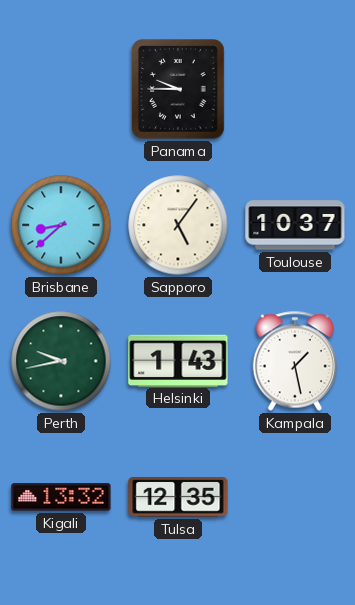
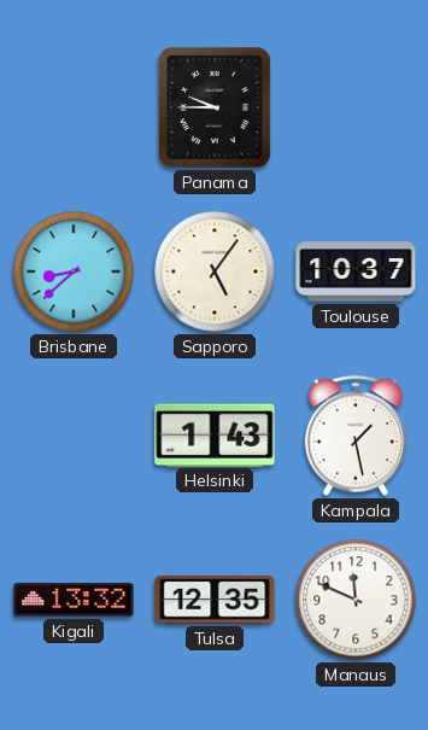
Perth: 9:43 -> none
Manaus: none -> 11:49
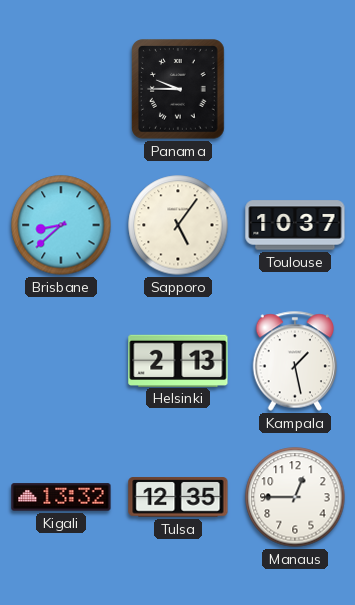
Helsinki: 1:43 -> 2:13
Manaus: 11:49 -> 12:45
